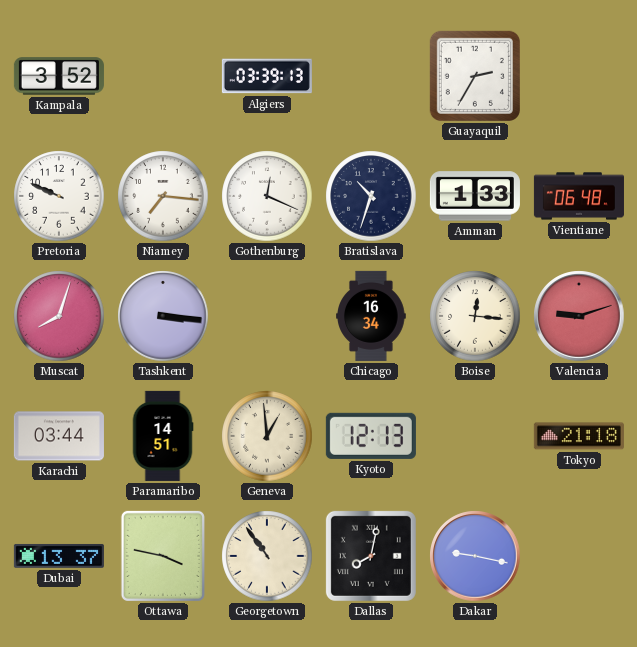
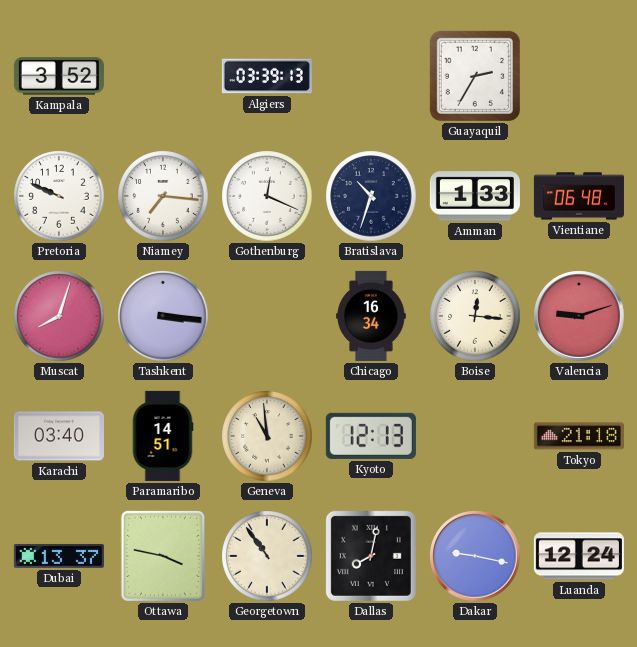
Karachi: 03:44 -> 03:40
Geneva: 12:59 -> 10:59
Luanda: none -> 12:24
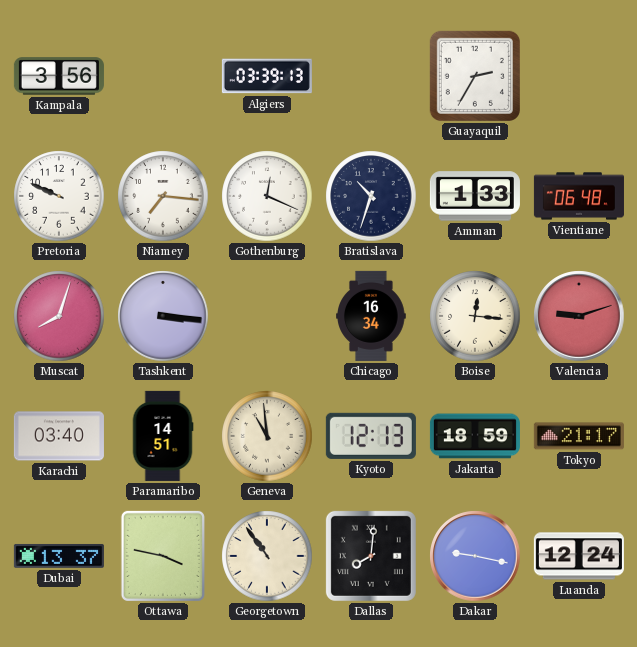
Kampala: 3:52 -> 3:56
Jakarta: none -> 18:59
Tokyo: 21:18 -> 21:17
Dallas: 8:02 -> 8:01
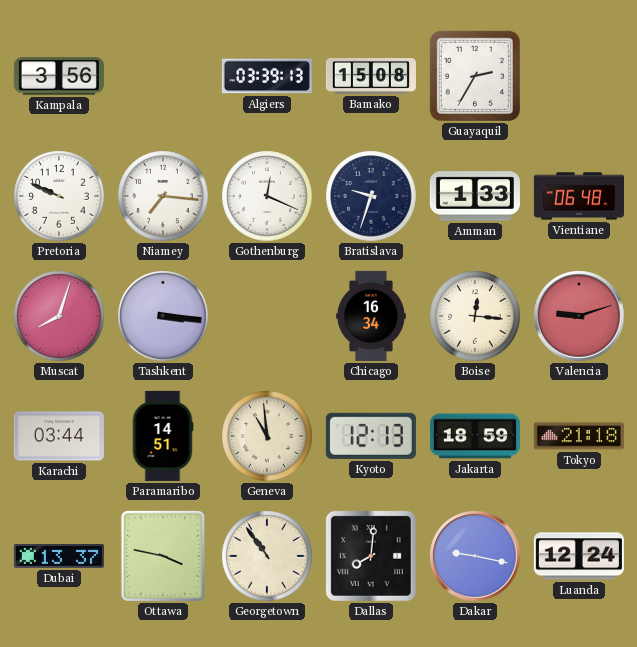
Bamako: none -> 15:08
Bratislava: 10:33 -> 9:33
Karachi: 03:40 -> 03:44
Tokyo: 21:17 -> 21:18
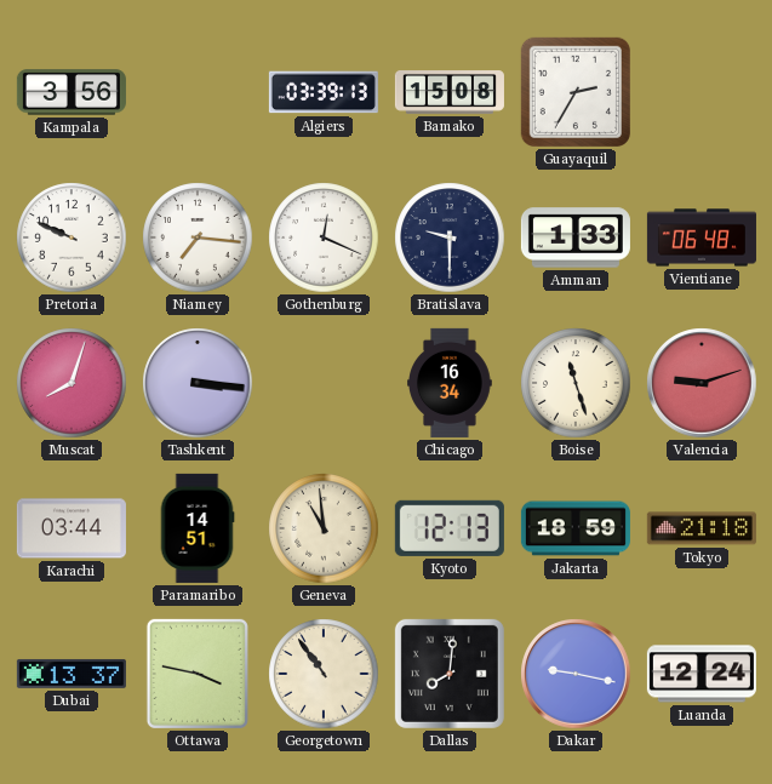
Bratislava: 9:33 -> 9:30
Boise: 12:16 -> 11:27
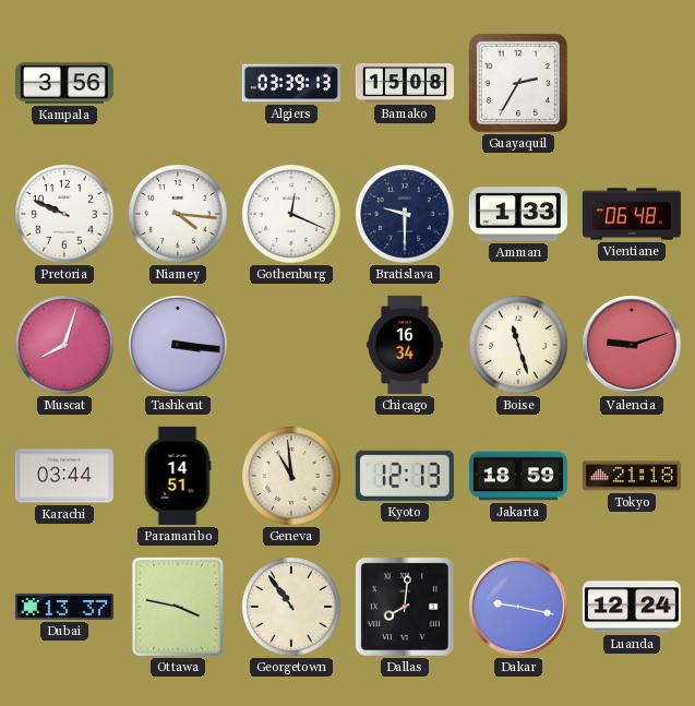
Niamey: 7:16 -> 4:16
